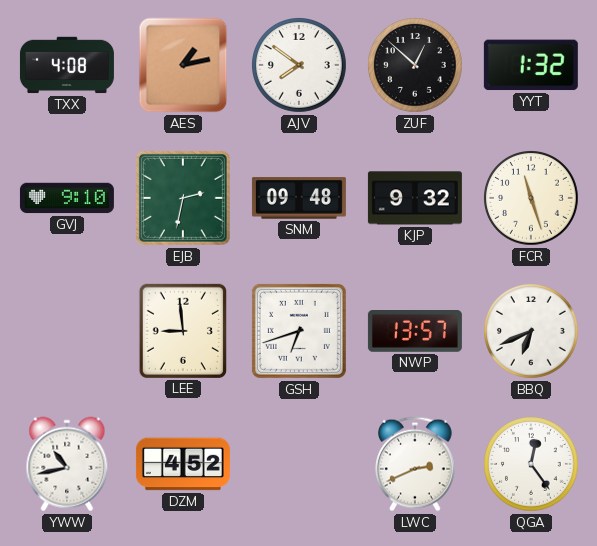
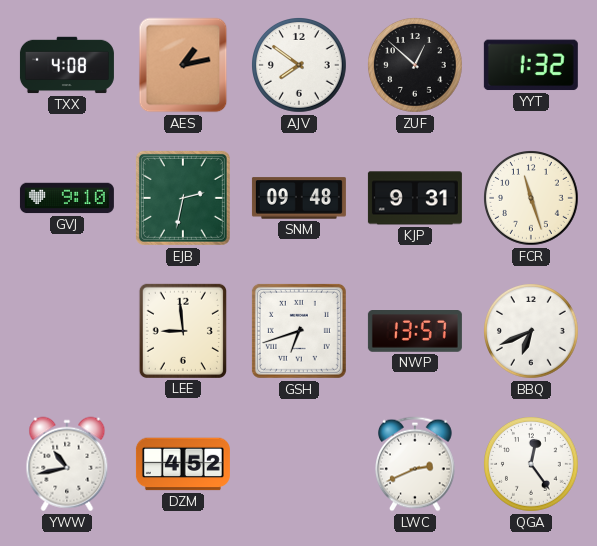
KJP: 9:32 -> 9:31
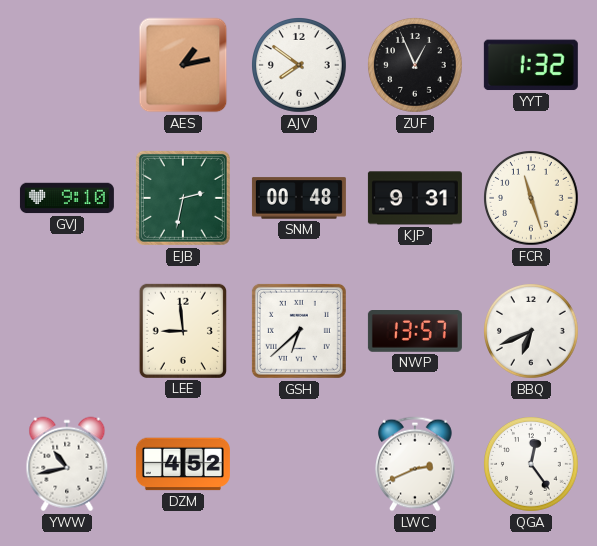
TXX: 4:08 -> none
ZUF: 12:52 -> 12:56
SNM: 09:48 -> 00:48
GSH: 6:42 -> 6:38
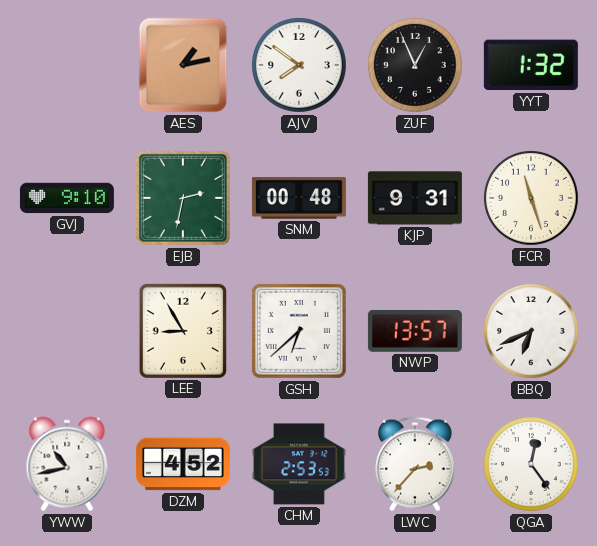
LEE: 8:59 -> 8:55
CHM: none -> 2:53
LWC: 2:41 -> 2:37
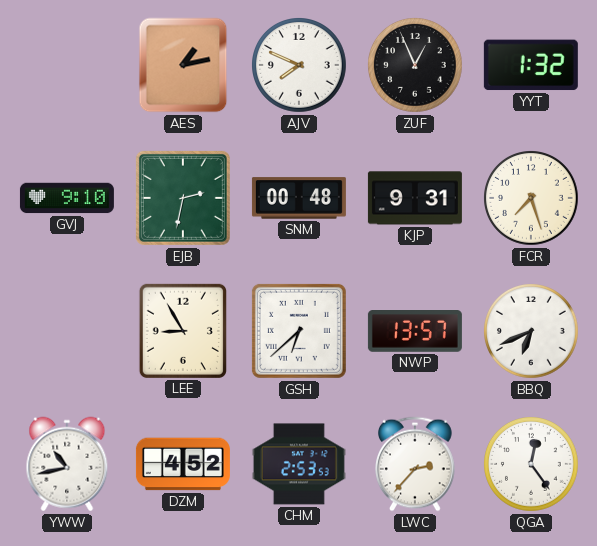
AJV: 7:51 -> 7:49
FCR: 11:27 -> 7:27
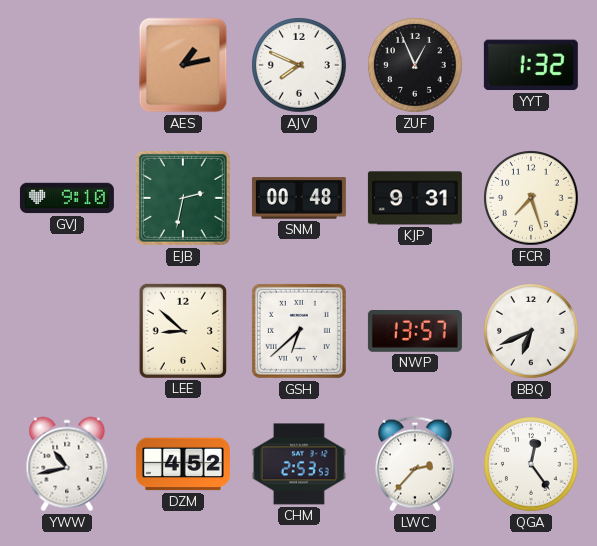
LEE: 8:55 -> 8:52
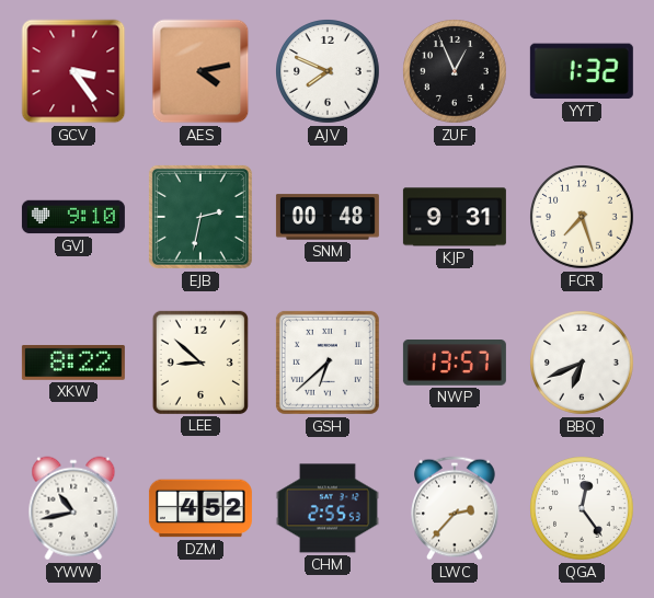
GCV: none -> 3:24
AES: 1:13 -> 4:13
XKW: none -> 8:22
CHM: 2:53 -> 2:55
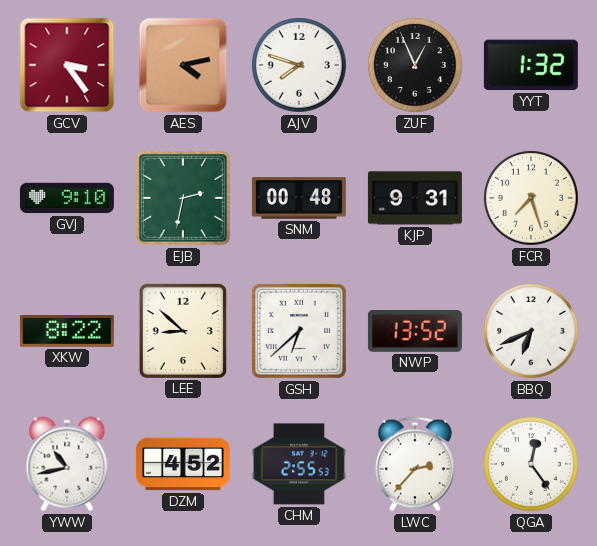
AJV: 7:49 -> 7:48
NWP: 13:57 -> 13:52
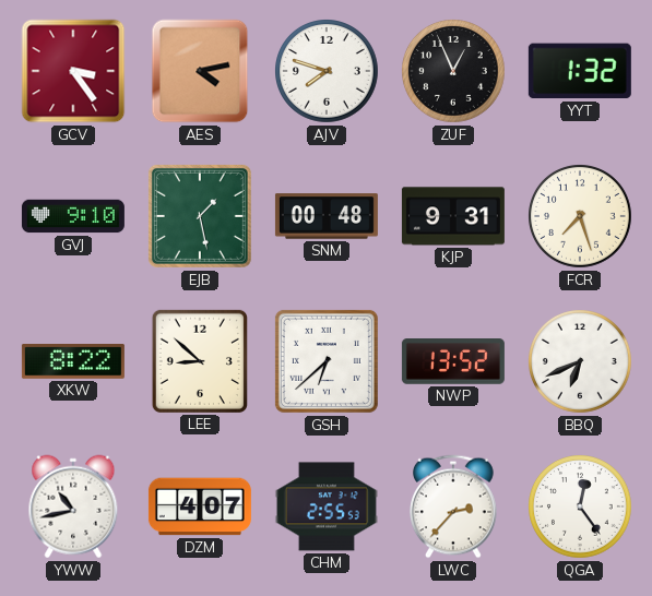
EJB: 2:32 -> 1:28
DZM: 4:52 -> 4:07
